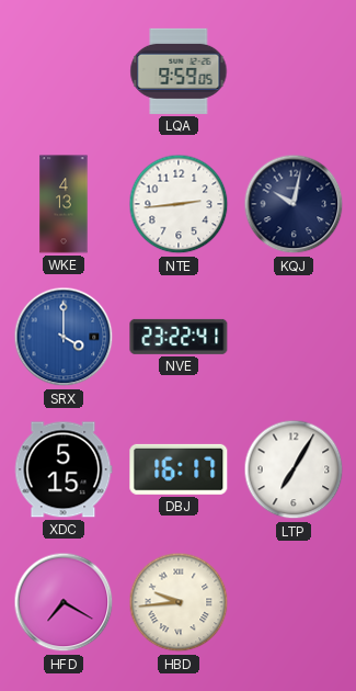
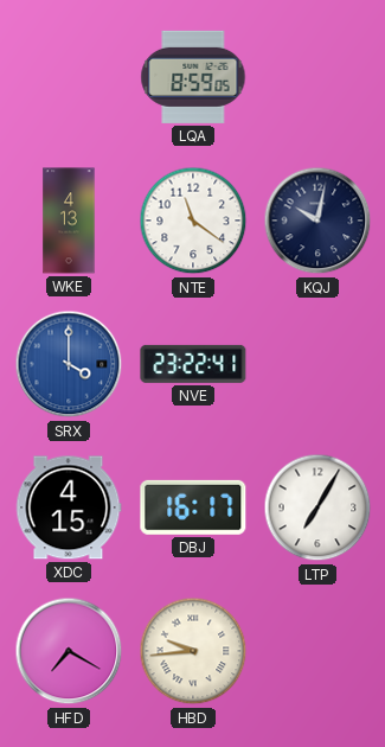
LQA: 9:59 -> 8:59
NTE: 2:44 -> 11:21
XDC: 5:15 -> 4:15
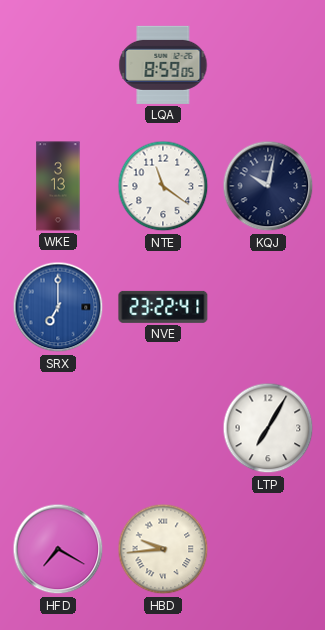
WKE: 4:13 -> 3:13
SRX: 4:00 -> 7:00
XDC: 4:15 -> none
DBJ: 16:17 -> none
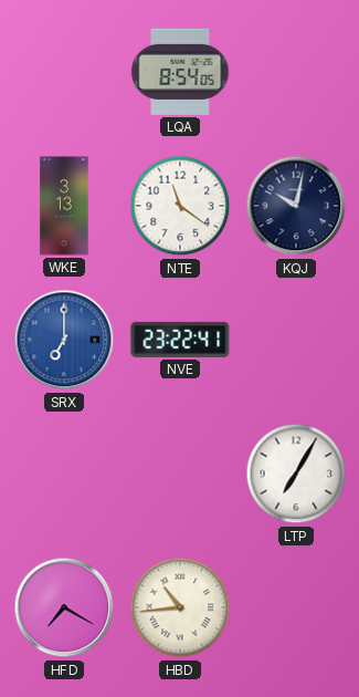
LQA: 8:59 -> 8:54
HBD: 9:44 -> 10:44
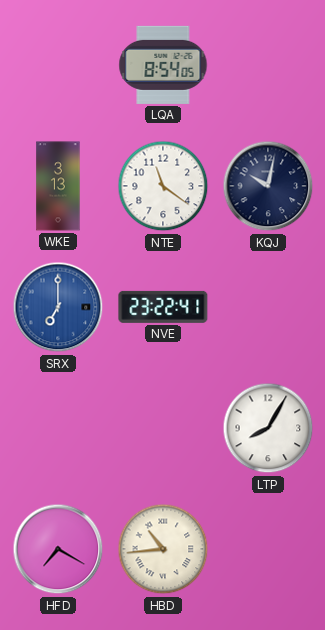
LTP: 7:05 -> 8:05
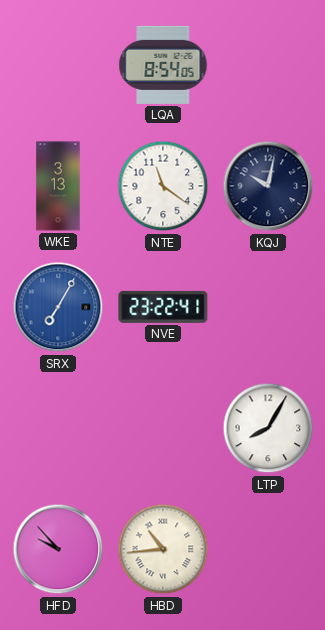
SRX: 7:00 -> 7:05
HFD: 7:20 -> 9:53
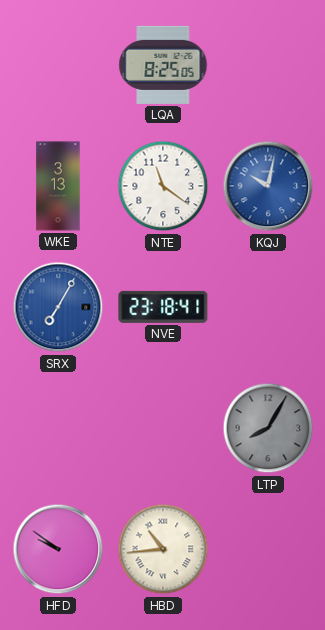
LQA: 8:54 -> 8:25
KQJ dial: navy -> blue
NVE: 23:22 -> 23:18
LTP dial: white -> grey
HFD: 9:53 -> 9:51
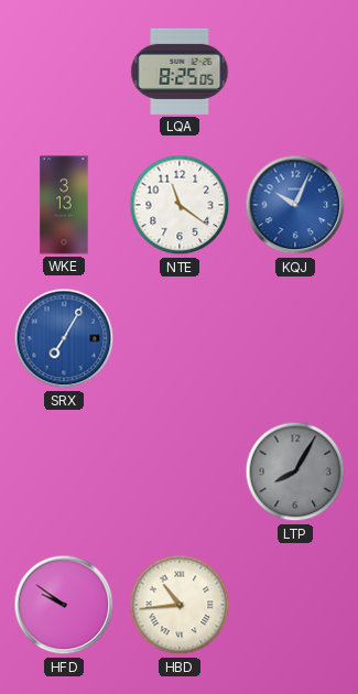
KQJ: 10:02 -> 10:04
NVE: 23:18 -> none
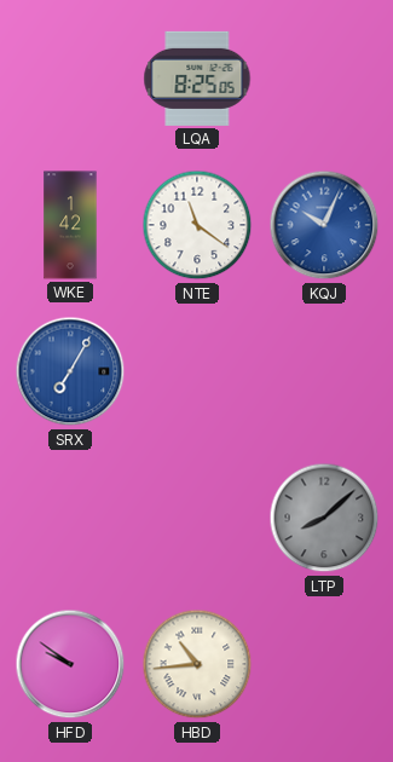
WKE: 3:13 -> 1:42
LTP: 8:05 -> 8:08
